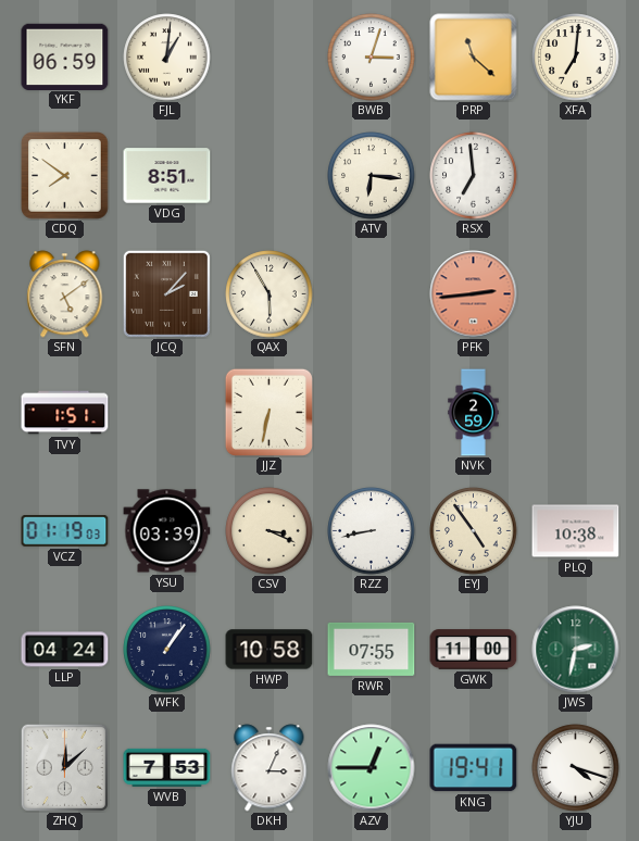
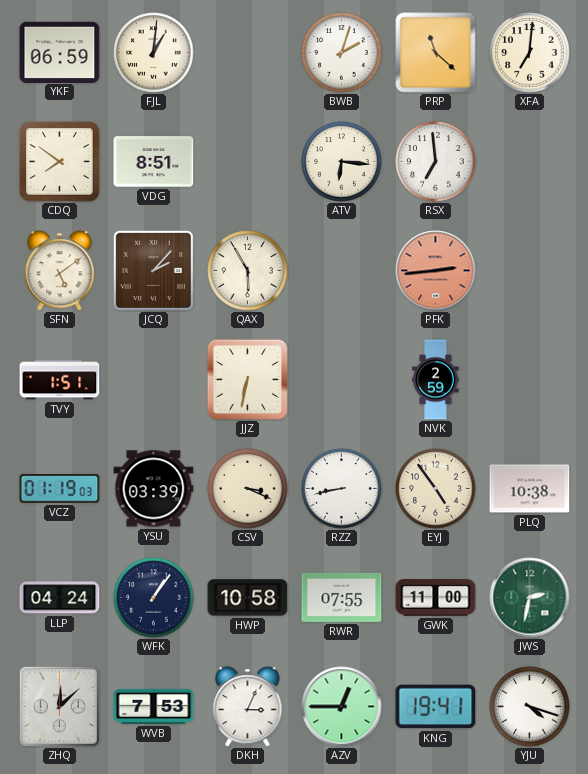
BWB: 3:03 -> 2:03
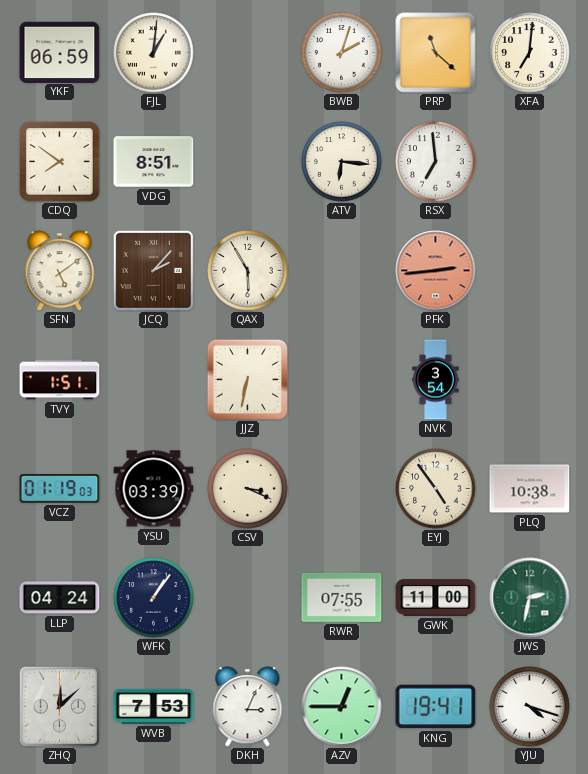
NVK: 2:59 -> 3:54
RZZ: 8:43 -> none
HWP: 10:58 -> none
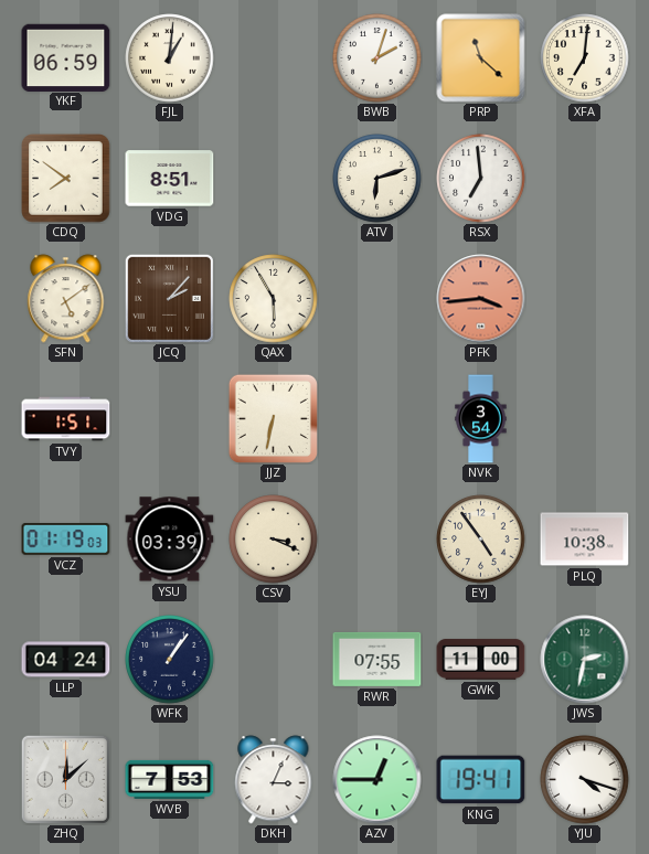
ATV: 6:16 -> 6:12
PFK: 2:44 -> 3:44
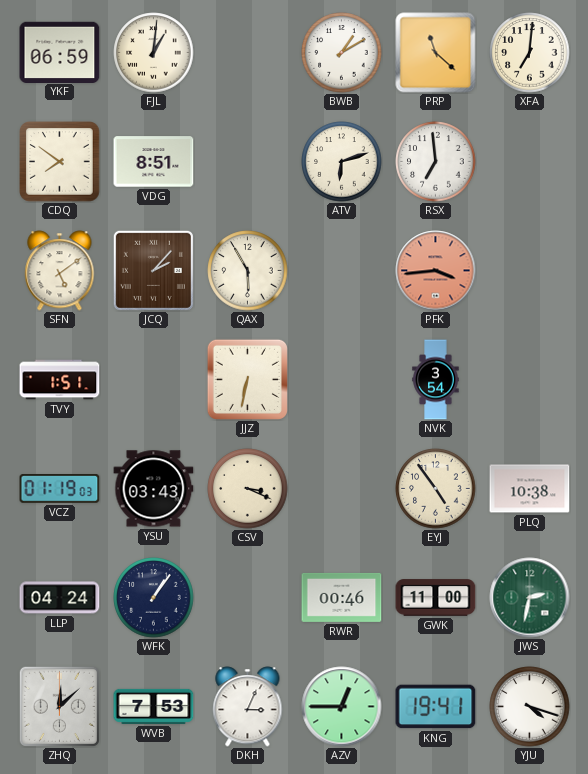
BWB: 2:03 -> 1:10
YSU: 03:39 -> 03:43
RWR: 07:55 -> 00:46
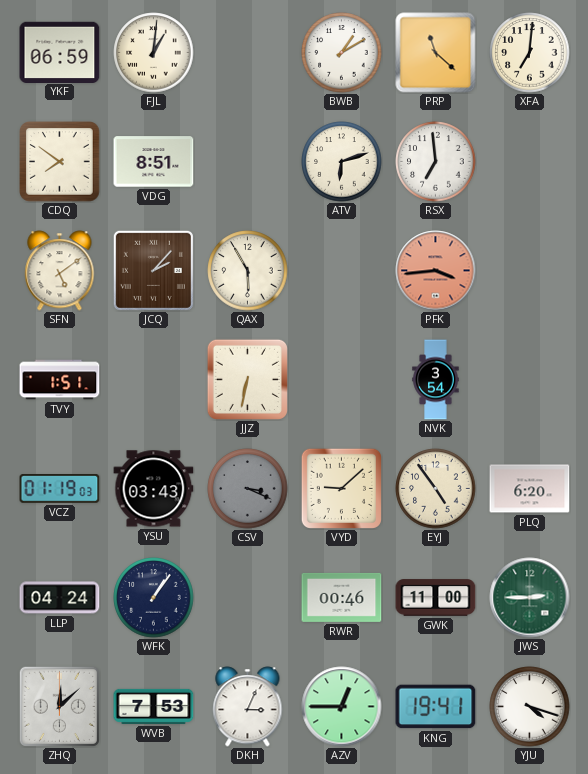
CSV dial: cream -> grey
VYD: none -> 9:08
PLQ: 10:38 -> 6:20
JWS: 2:32 -> 2:45
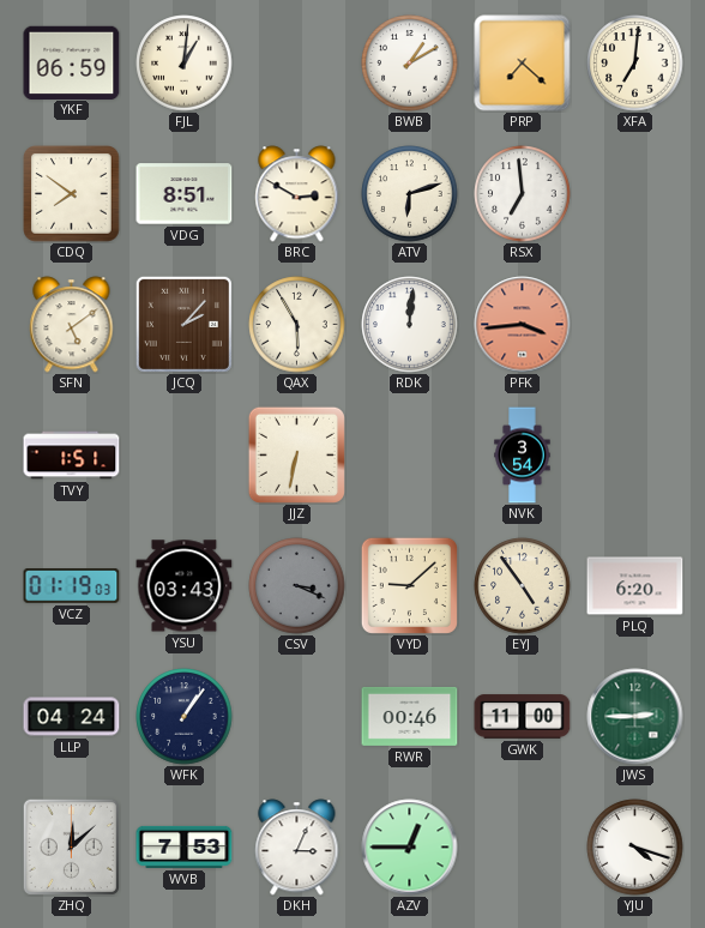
PRP: 11:22 -> 7:22
BRC: none -> 2:50
RDK: none -> 12:01
KNG: 19:41 -> none
